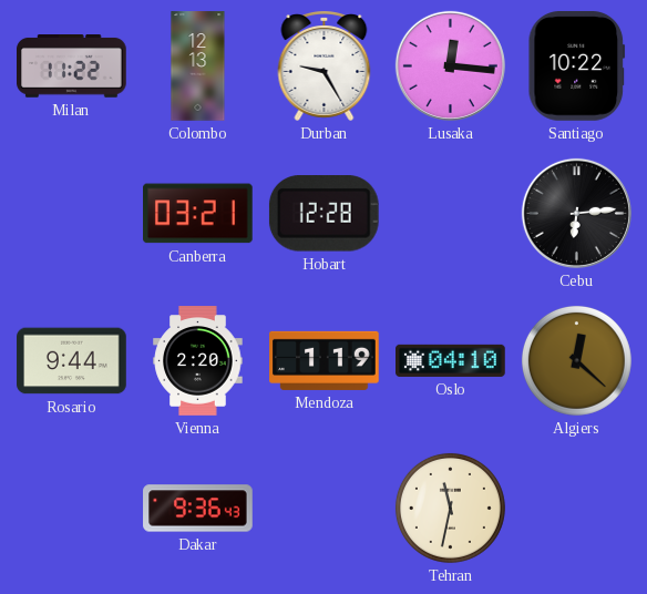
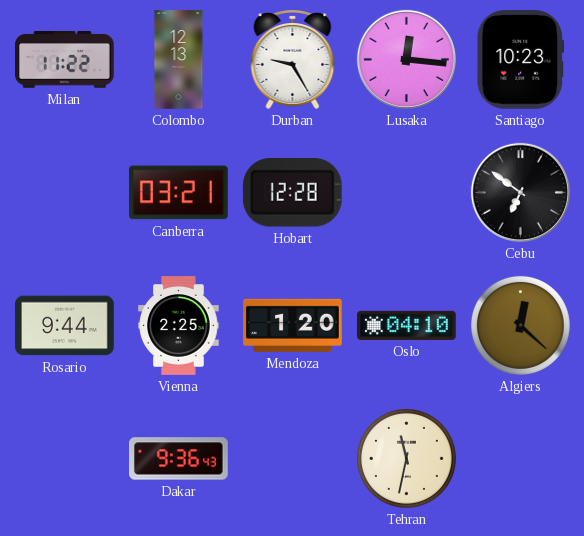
Santiago: 10:22 -> 10:23
Cebu: 6:14 -> 6:51
Vienna: 2:20 -> 2:25
Mendoza: 1:19 -> 1:20
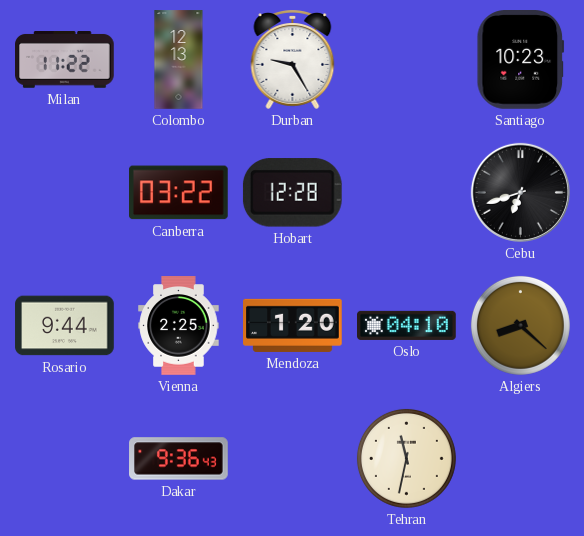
Lusaka: 12:16 -> none
Canberra: 03:21 -> 03:22
Cebu: 6:51 -> 6:42
Algiers: 12:22 -> 8:22
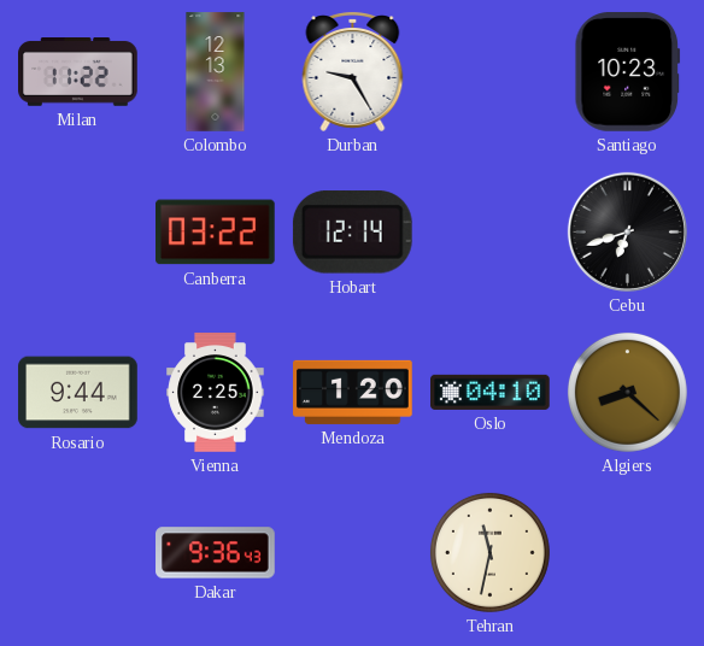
Hobart: 12:28 -> 12:14
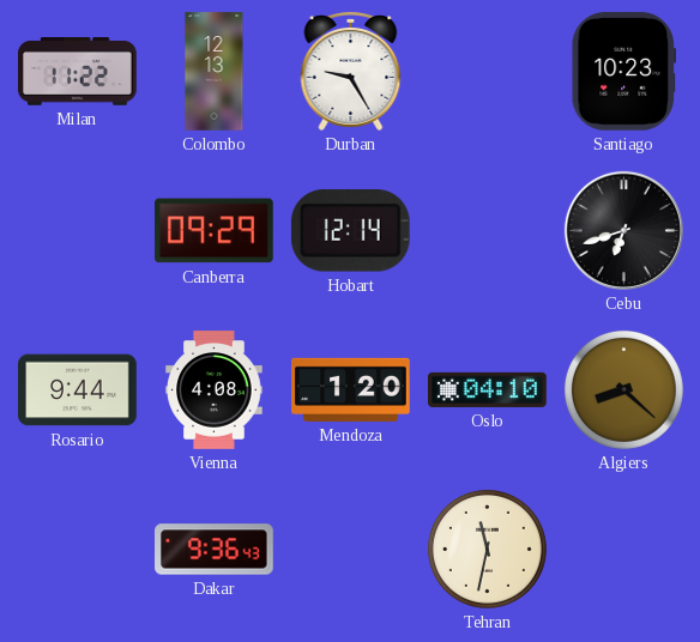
Canberra: 03:22 -> 09:29
Vienna: 2:25 -> 4:08
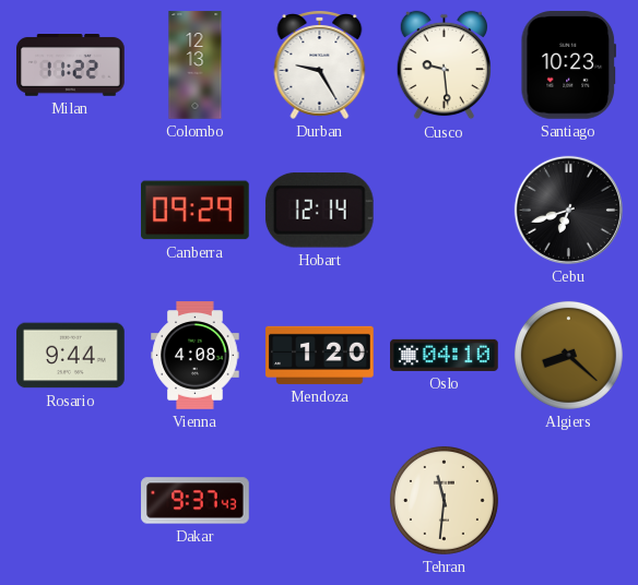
Cusco: none -> 9:29
Dakar: 9:36 -> 9:37
Tehran: 11:32 -> 11:31
